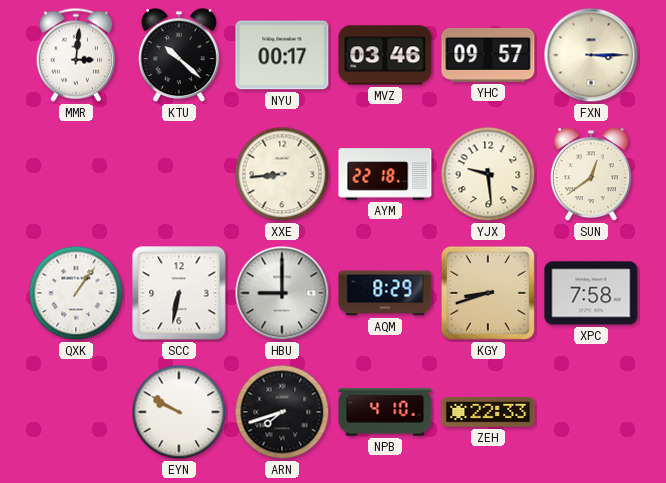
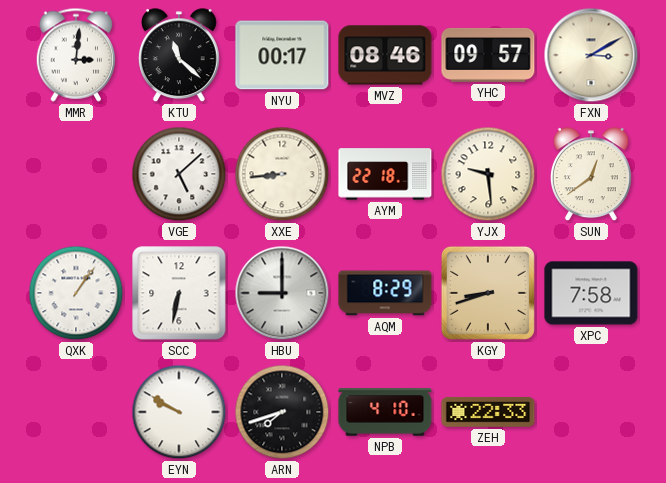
KTU: 10:22 -> 11:22
MVZ: 03:46 -> 08:46
FXN: 3:15 -> 3:10
VGE: none -> 5:08
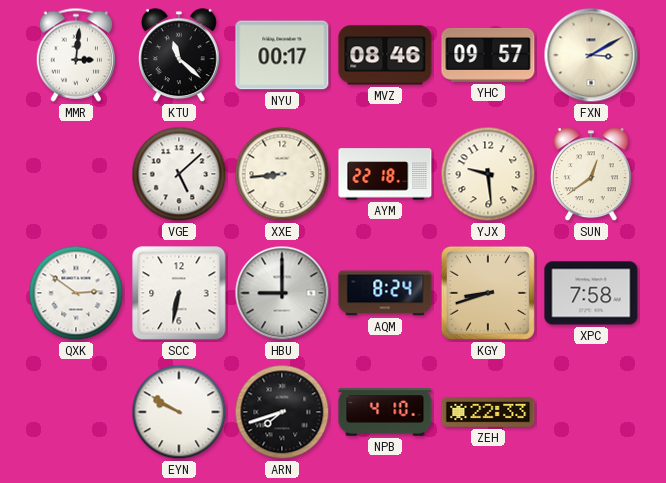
QXK: 1:06 -> 2:51
AQM: 8:29 -> 8:24
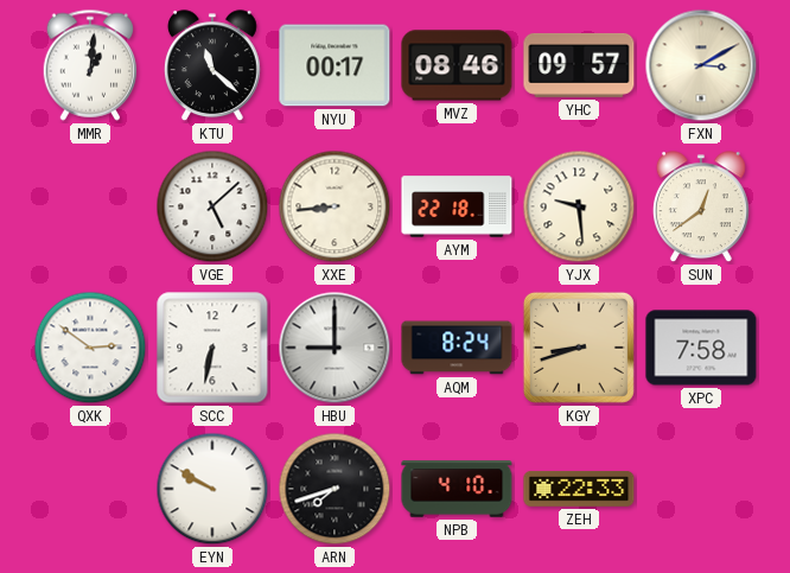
MMR: 3:01 -> 1:01
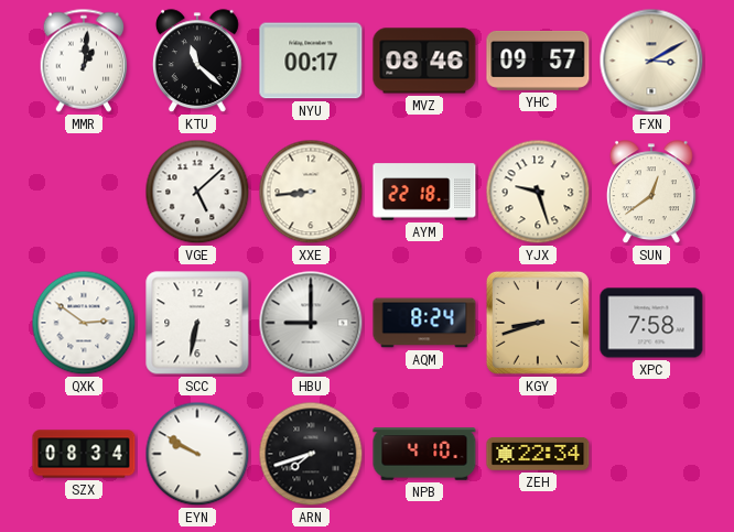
YJX: 9:29 -> 9:27
SZX: none -> 08:34
ZEH: 22:33 -> 22:34
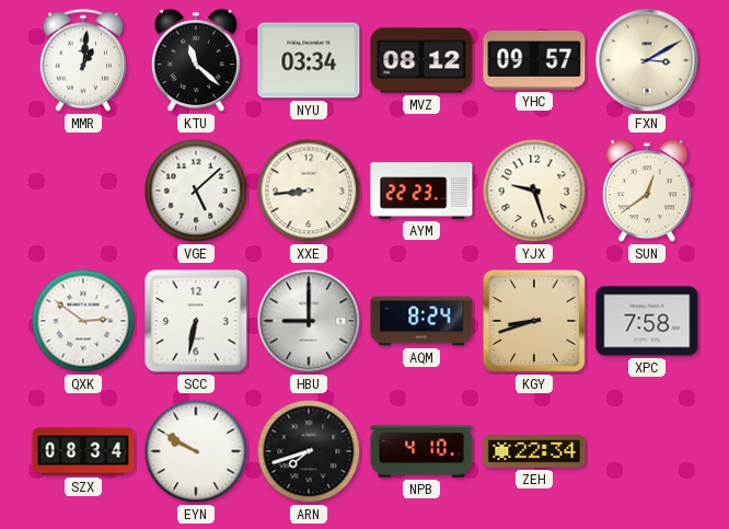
NYU: 00:17 -> 03:34
MVZ: 08:46 -> 08:12
AYM: 22:18 -> 22:23
